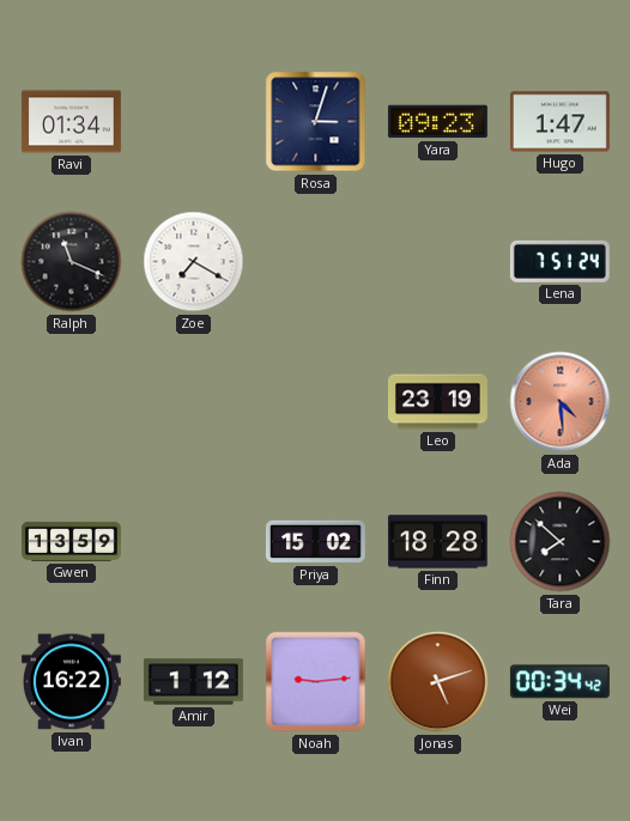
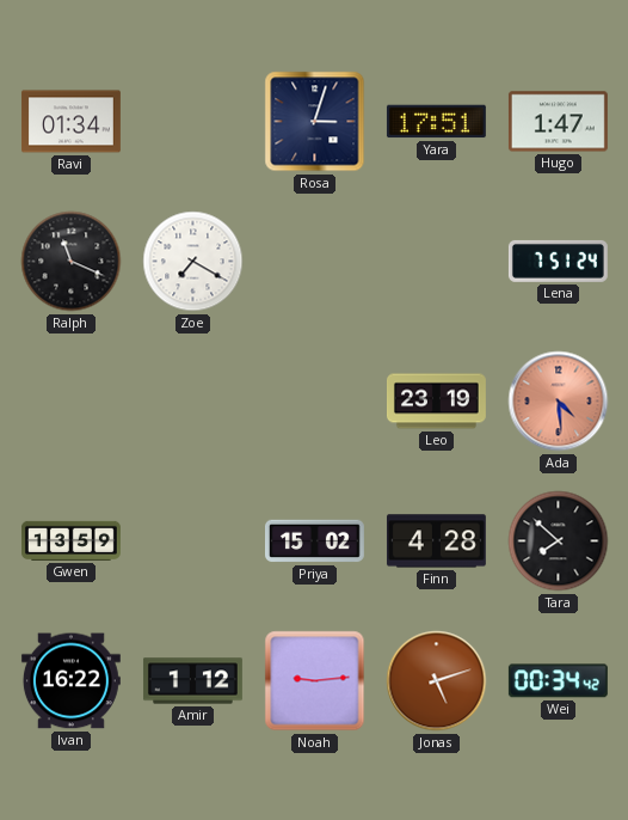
Yara: 09:23 -> 17:51
Finn: 18:28 -> 4:28
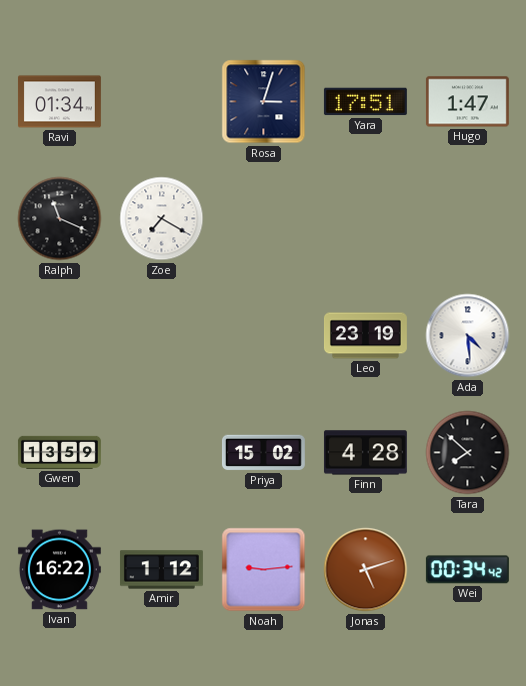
Lena: 7:51 -> none
Ada dial: salmon -> white
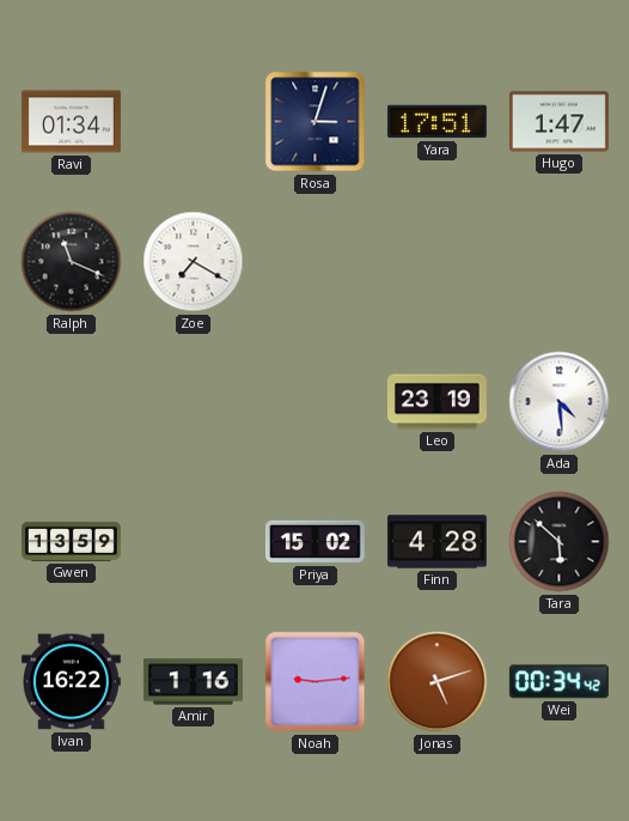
Tara: 7:52 -> 5:52
Amir: 1:12 -> 1:16
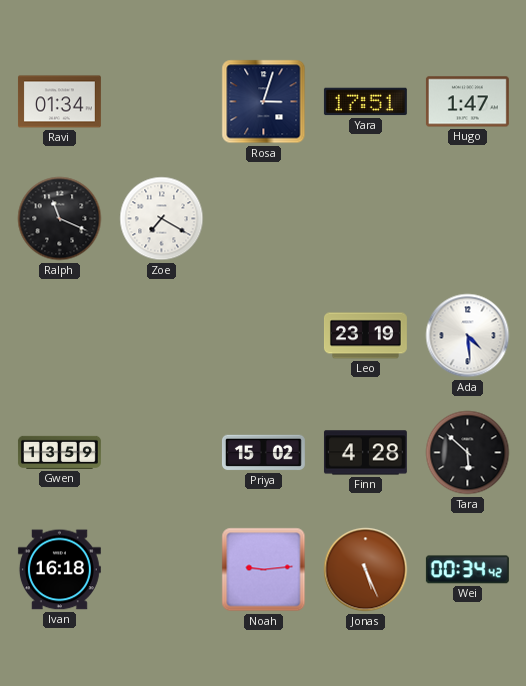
Ivan: 16:22 -> 16:18
Amir: 1:16 -> none
Jonas: 5:12 -> 5:26
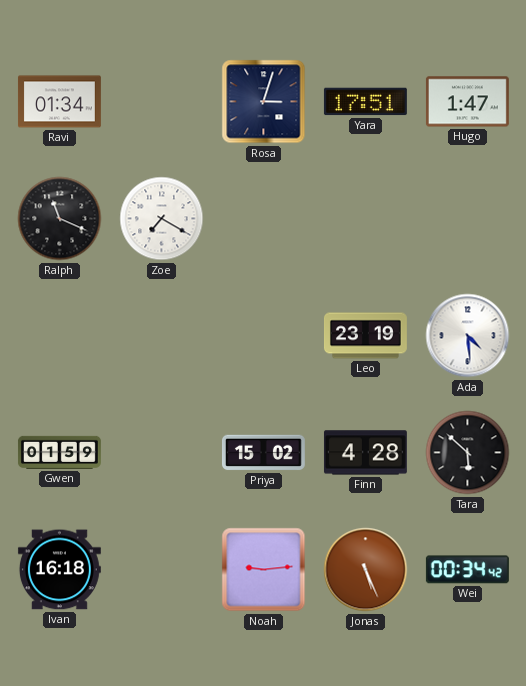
Gwen: 13:59 -> 01:59
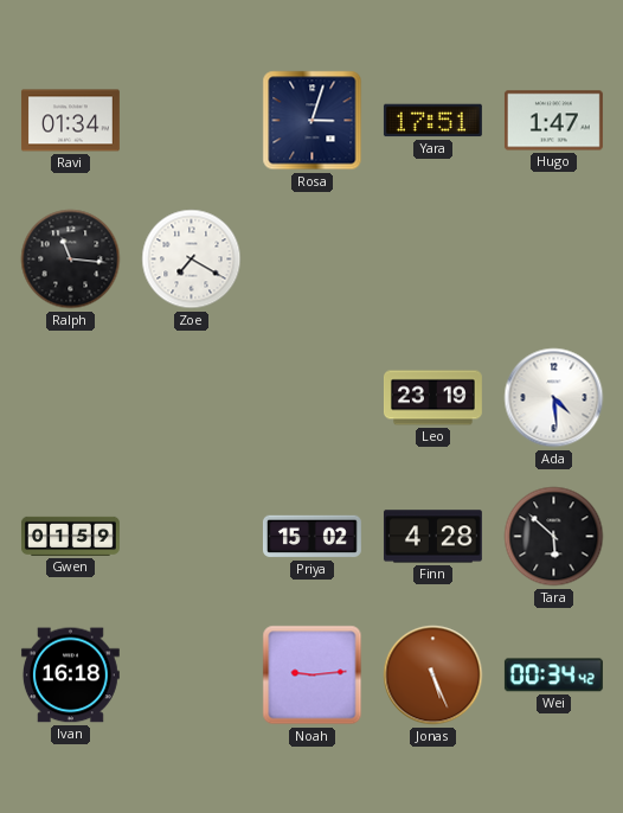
Ralph: 11:19 -> 11:16
